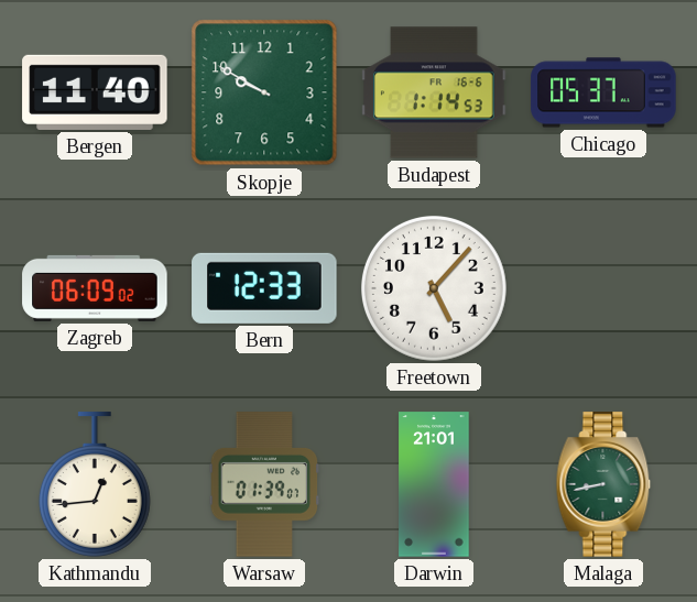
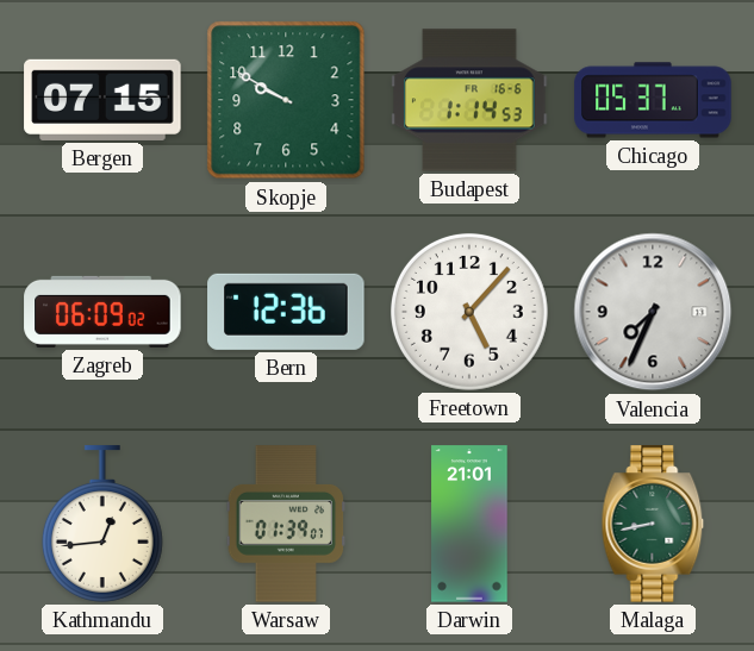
Bergen: 11:40 -> 07:15
Bern: 12:33 -> 12:36
Valencia: none -> 7:34
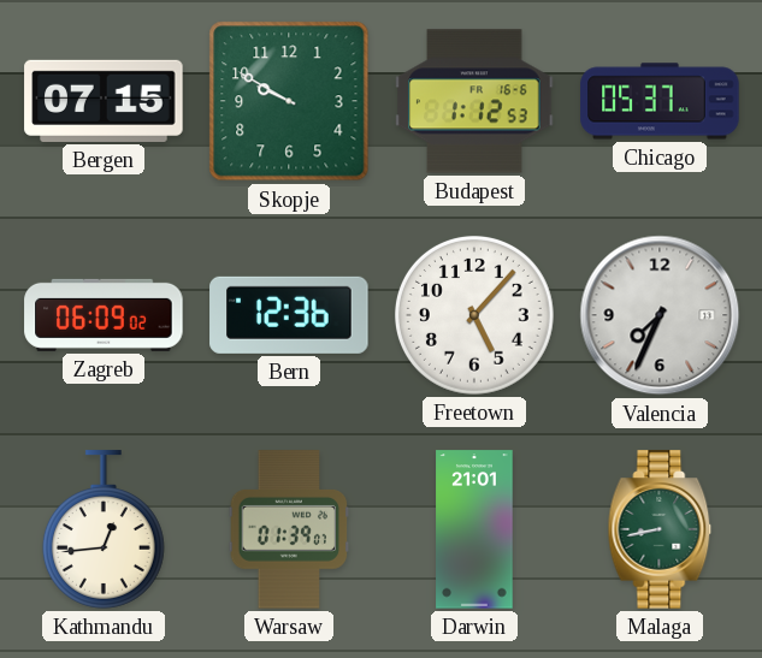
Budapest: 1:14 -> 1:12
